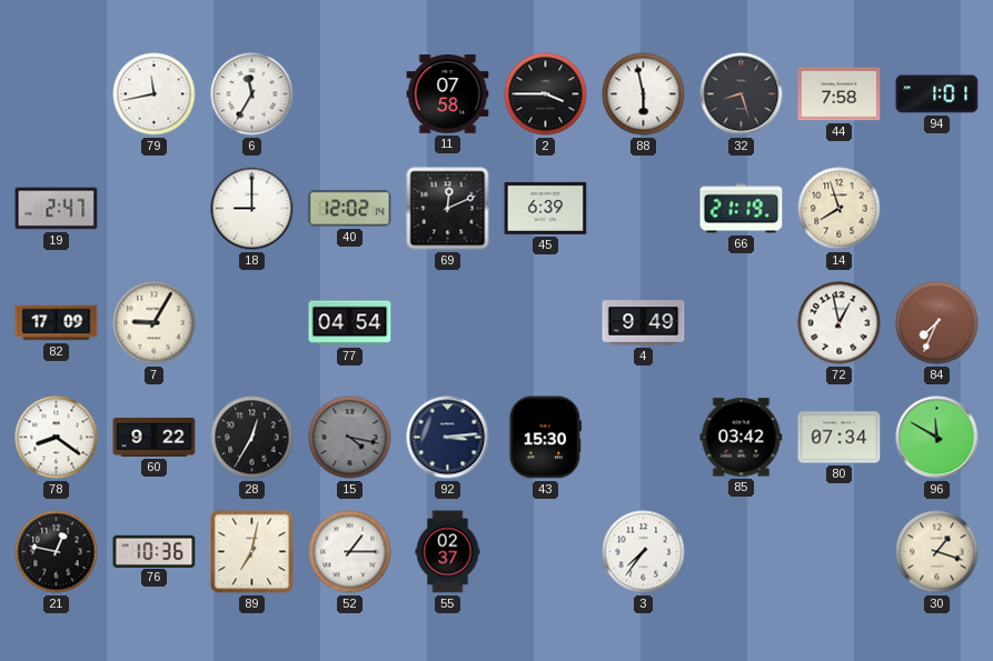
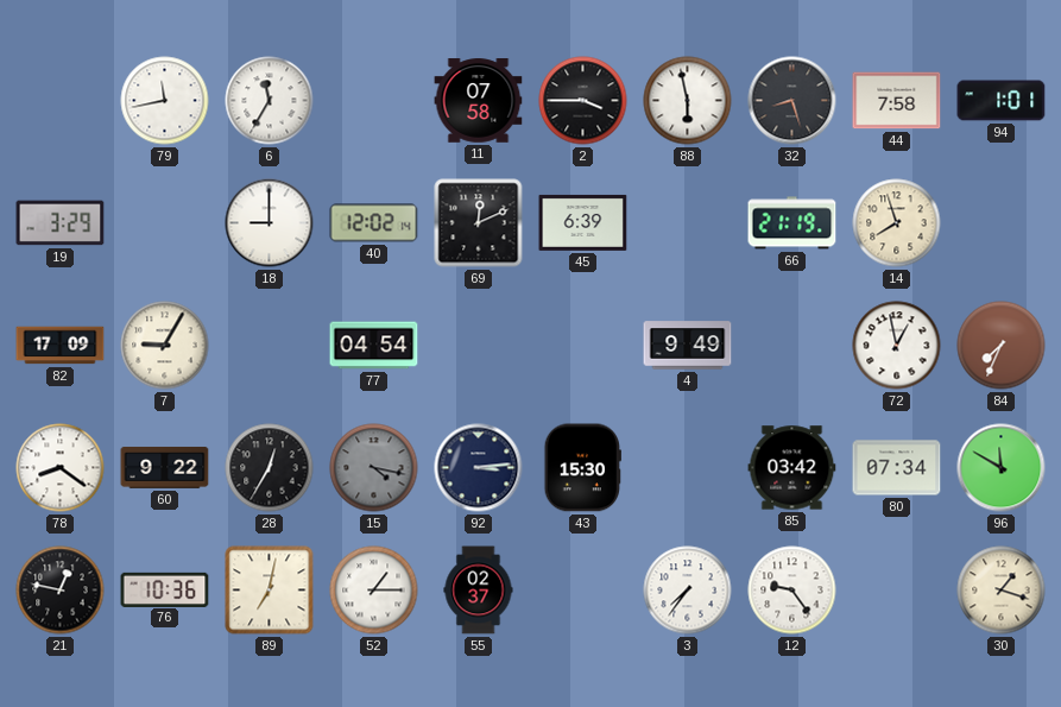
19: 2:47 -> 3:29
12: none -> 9:24
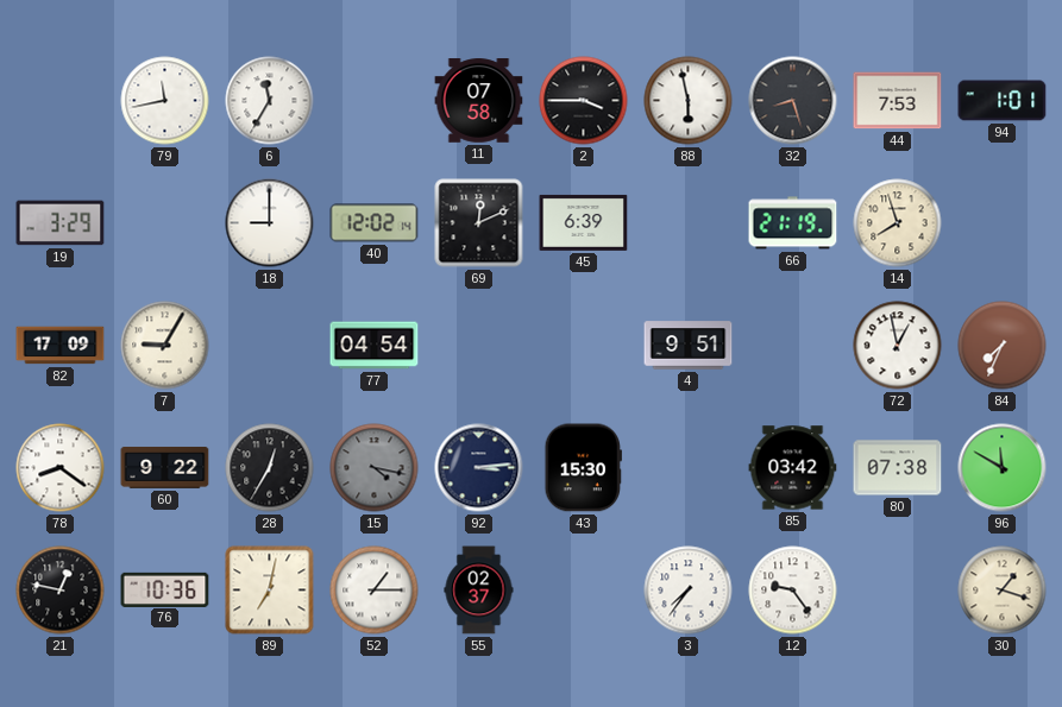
44: 7:58 -> 7:53
4: 9:49 -> 9:51
80: 07:34 -> 07:38
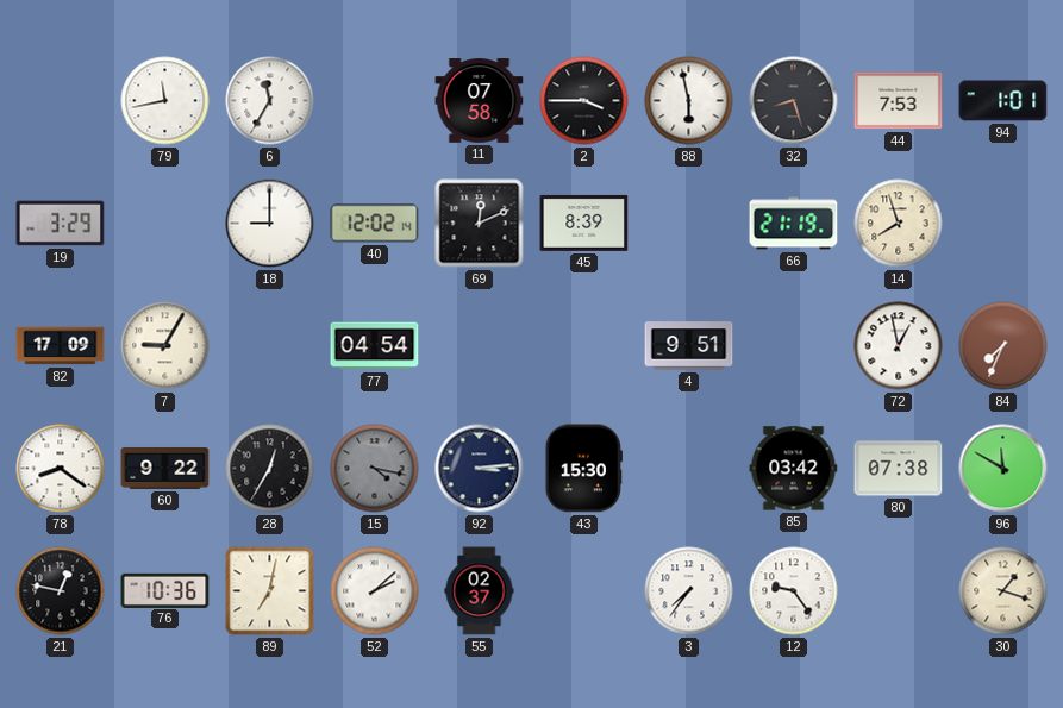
45: 6:39 -> 8:39
52: 1:15 -> 2:08
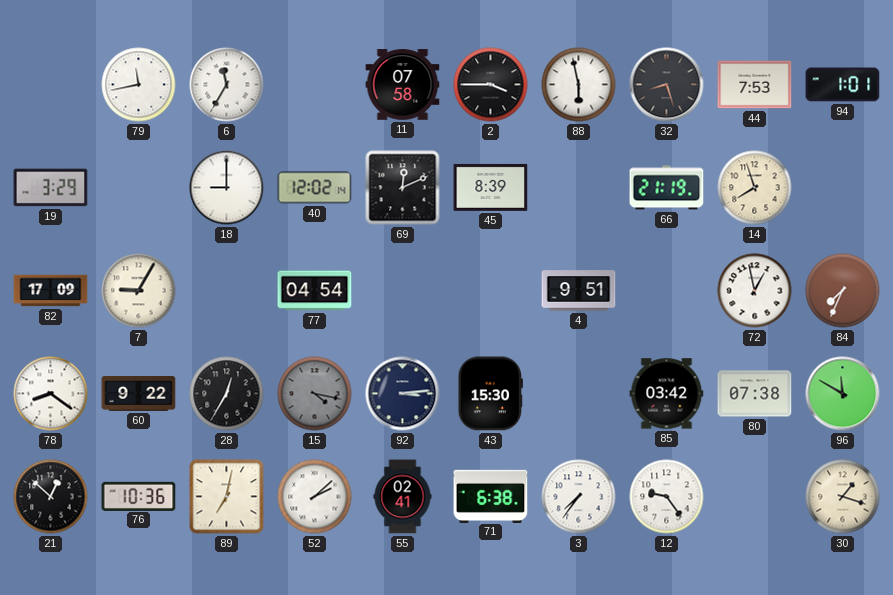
21: 12:47 -> 12:52
55: 02:37 -> 02:41
71: none -> 6:38
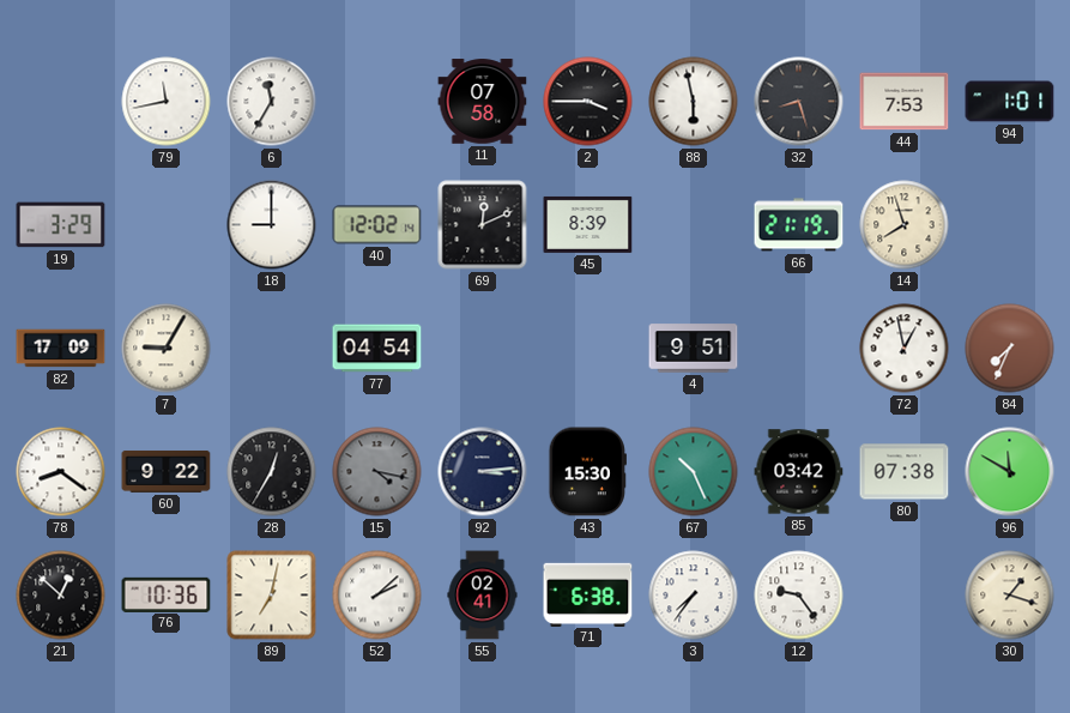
67: none -> 10:26
